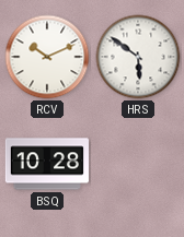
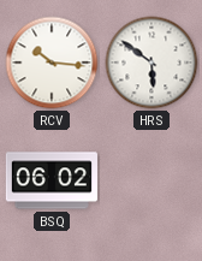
RCV: 10:11 -> 10:16
BSQ: 10:28 -> 06:02
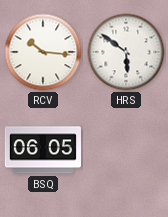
BSQ: 06:02 -> 06:05
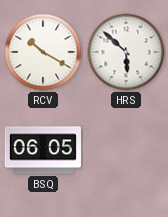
RCV: 10:16 -> 10:20
HRS: 5:51 -> 5:52
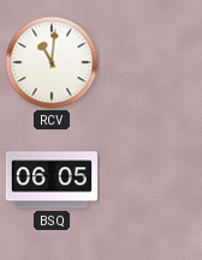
RCV: 10:20 -> 11:01
HRS: 5:52 -> none
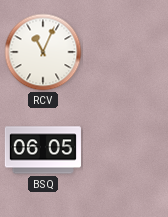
RCV: 11:01 -> 11:04
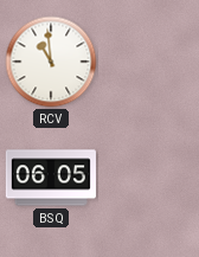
RCV: 11:04 -> 10:59
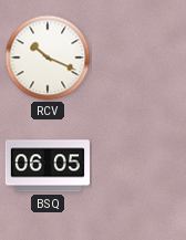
RCV: 10:59 -> 10:19
